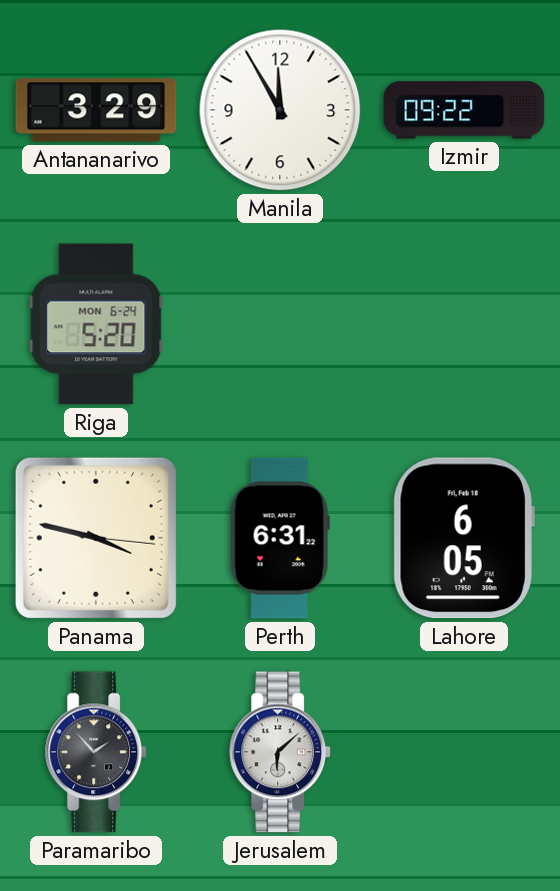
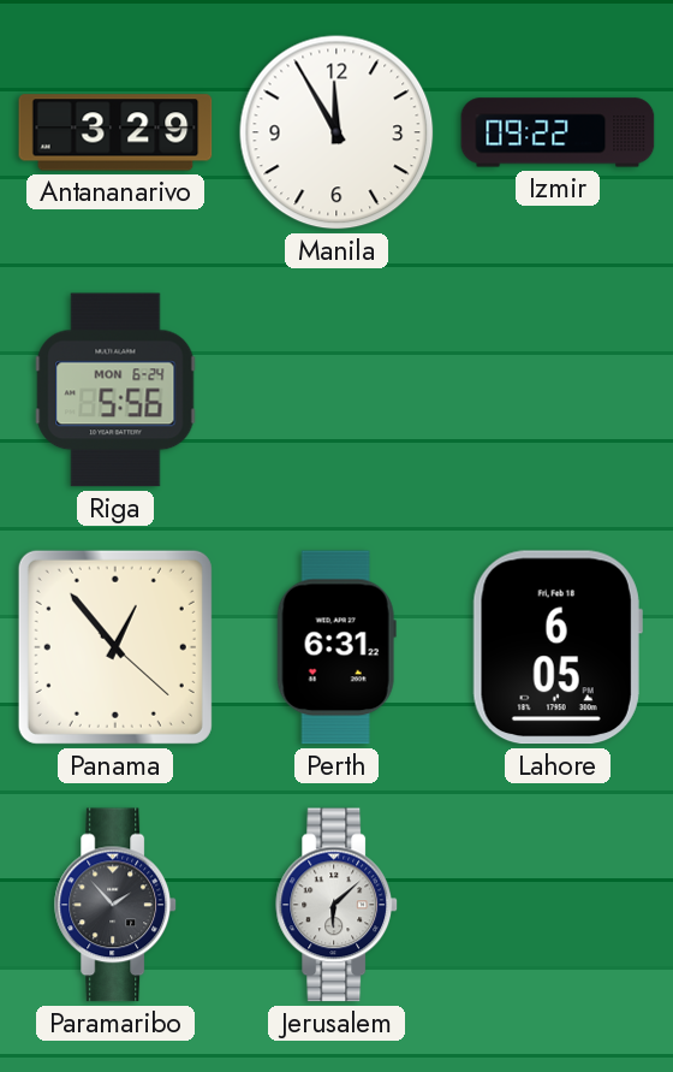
Riga: 5:20 -> 5:56
Panama: 3:47 -> 12:53
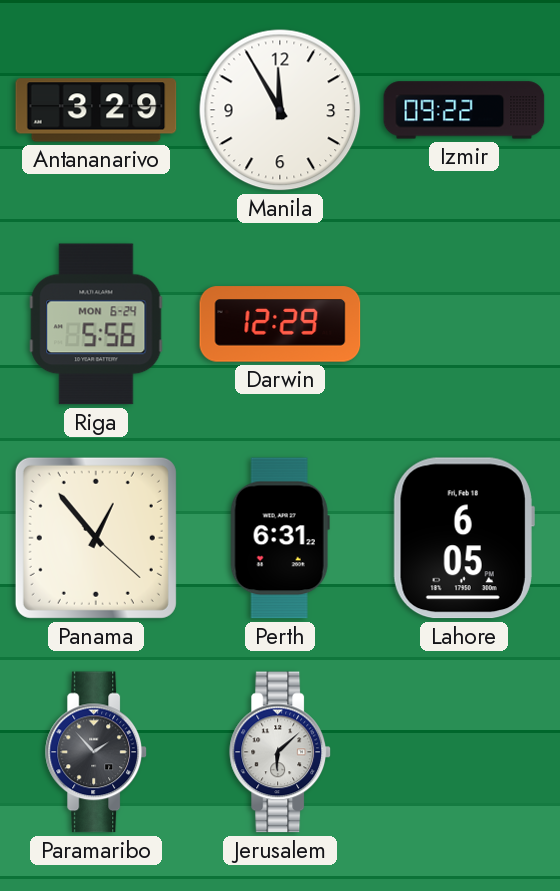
Darwin: none -> 12:29
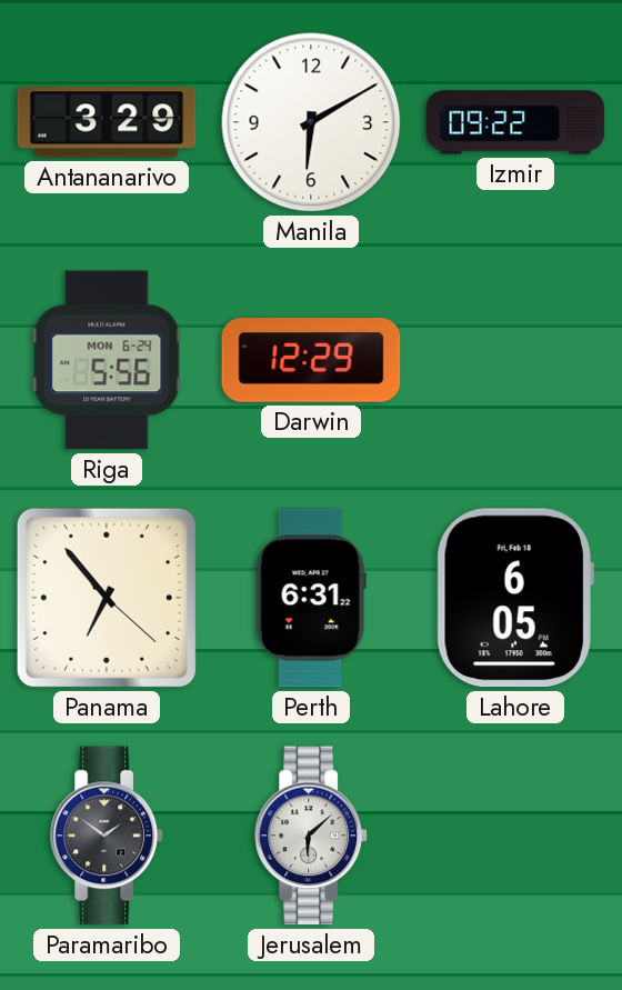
Manila: 11:55 -> 6:10
Panama: 12:53 -> 6:53
Paramaribo: 1:53 -> 1:51
